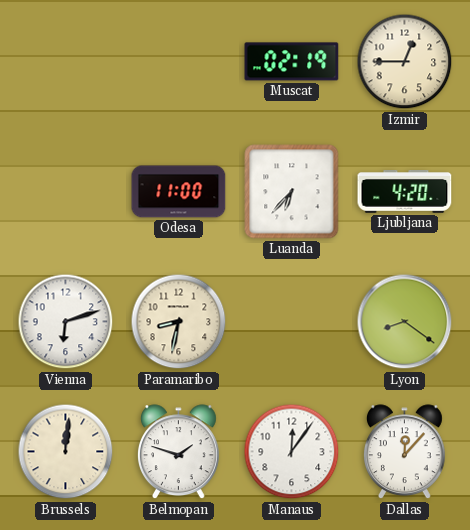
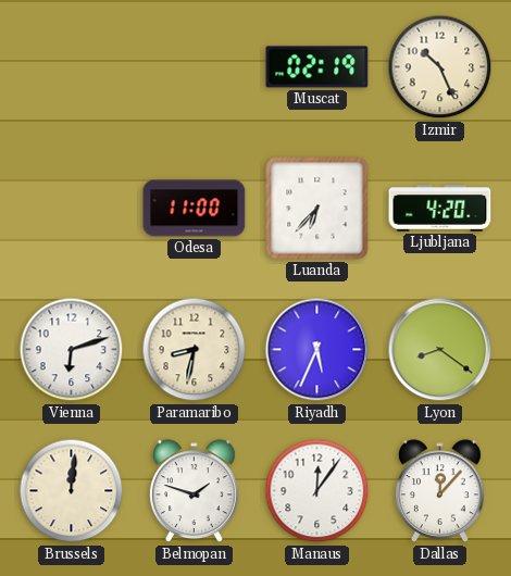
Izmir: 12:45 -> 10:26
Riyadh: none -> 5:34
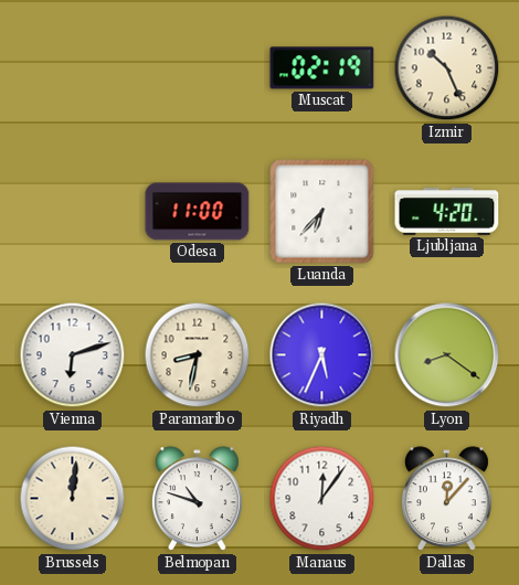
Belmopan: 1:48 -> 10:48
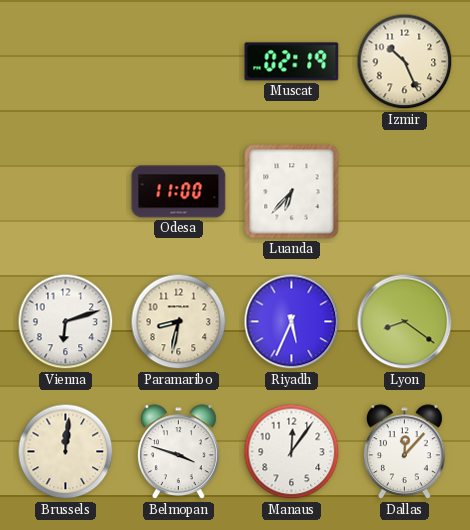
Ljubljana: 4:20 -> none
Belmopan: 10:48 -> 3:48
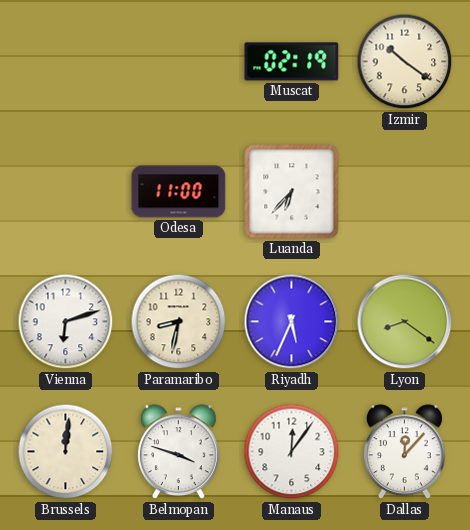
Izmir: 10:26 -> 10:21
